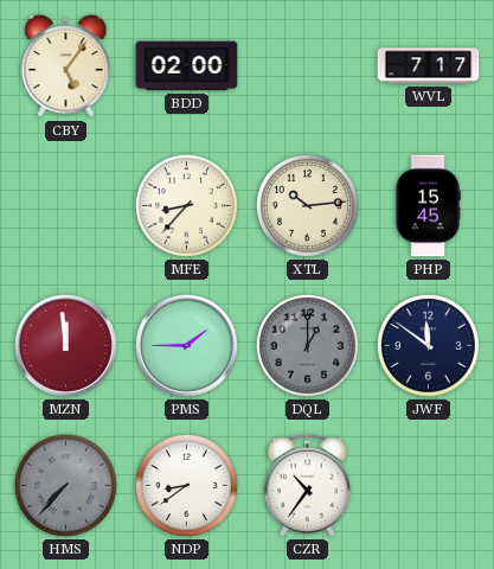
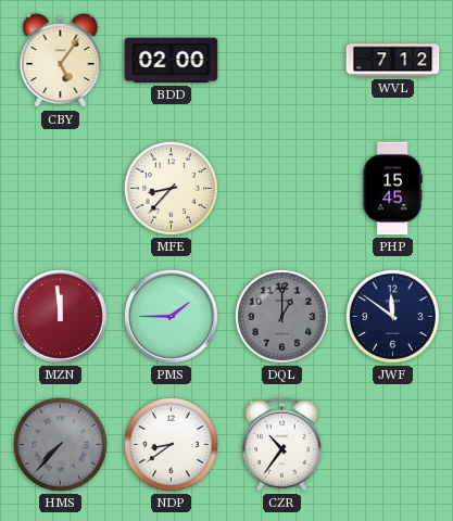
WVL: 7:17 -> 7:12
XTL: 10:14 -> none
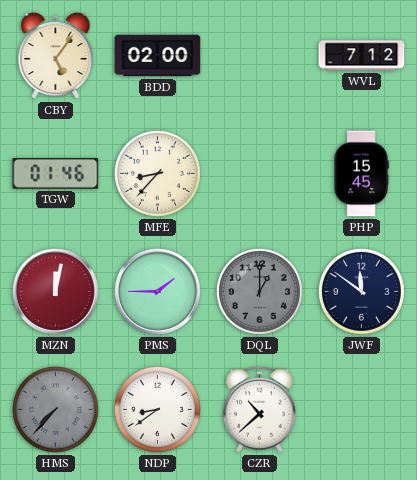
TGW: none -> 01:46
MZN: 11:59 -> 12:02
CZR: 10:36 -> 10:38
